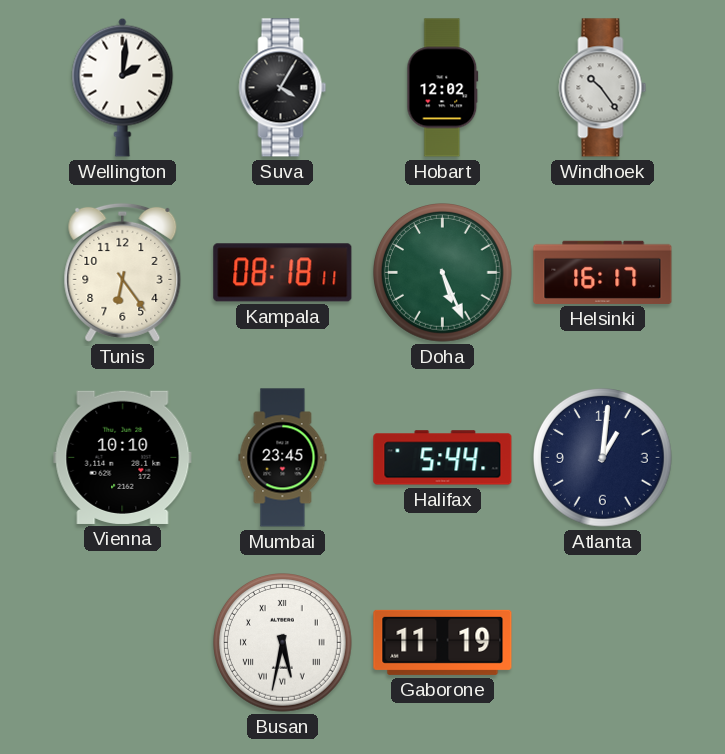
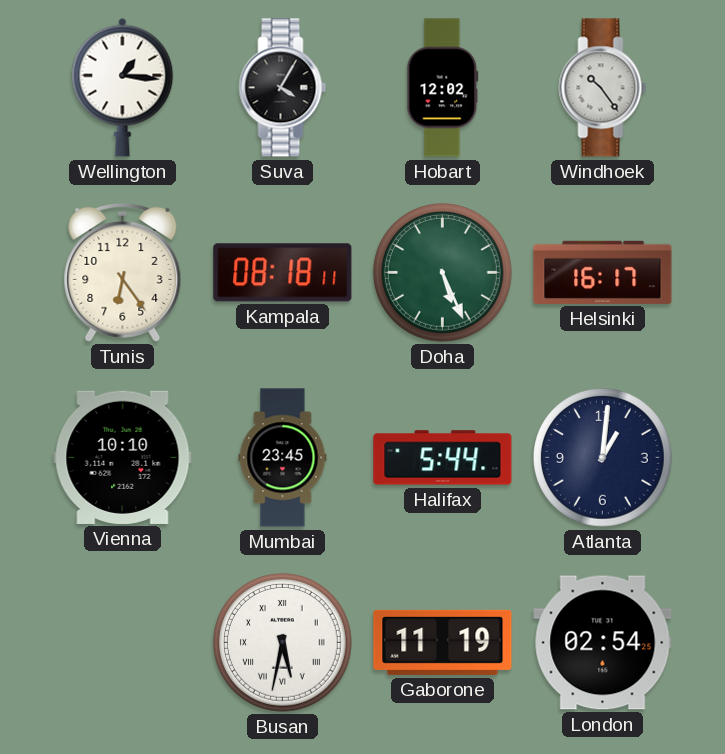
Wellington: 2:01 -> 1:16
London: none -> 02:54
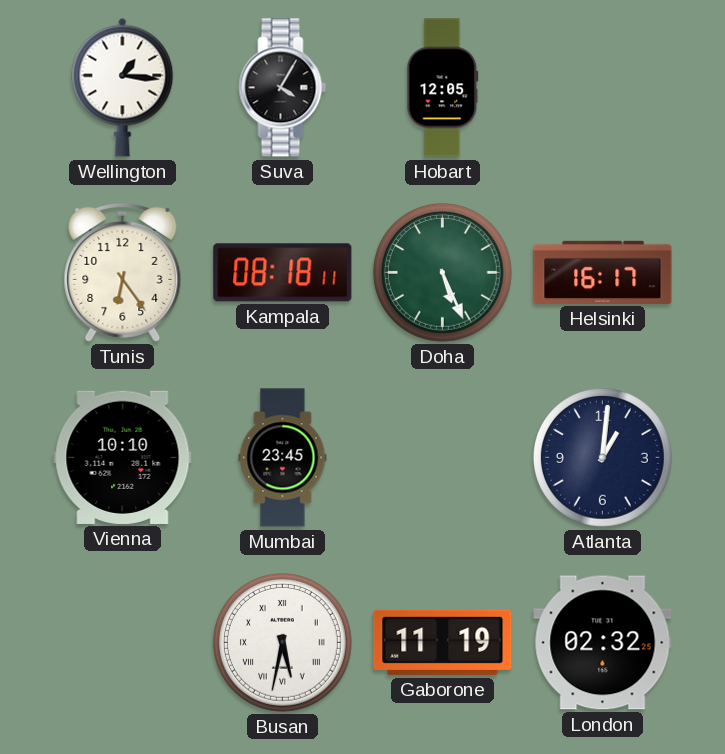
Hobart: 12:02 -> 12:05
Windhoek: 10:24 -> none
Halifax: 5:44 -> none
London: 02:54 -> 02:32
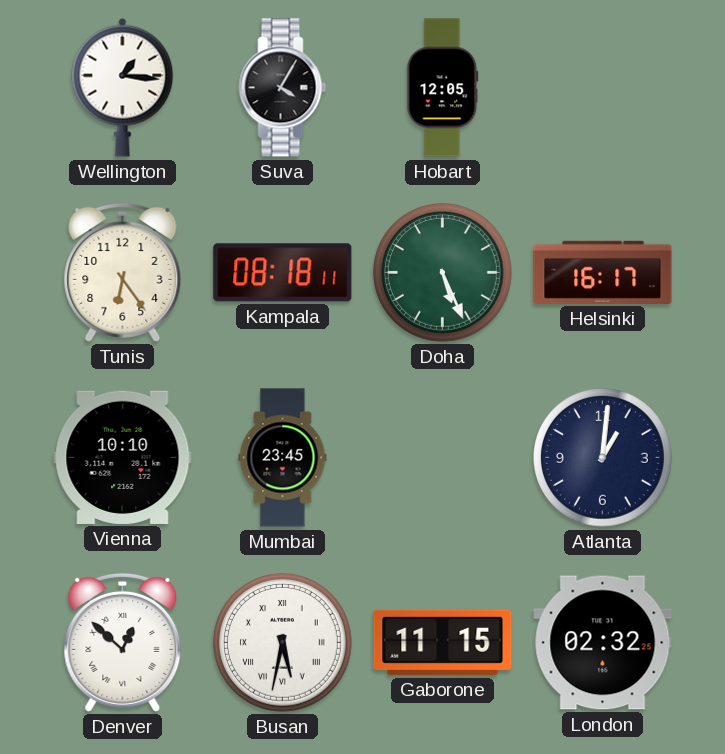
Denver: none -> 12:52
Gaborone: 11:19 -> 11:15
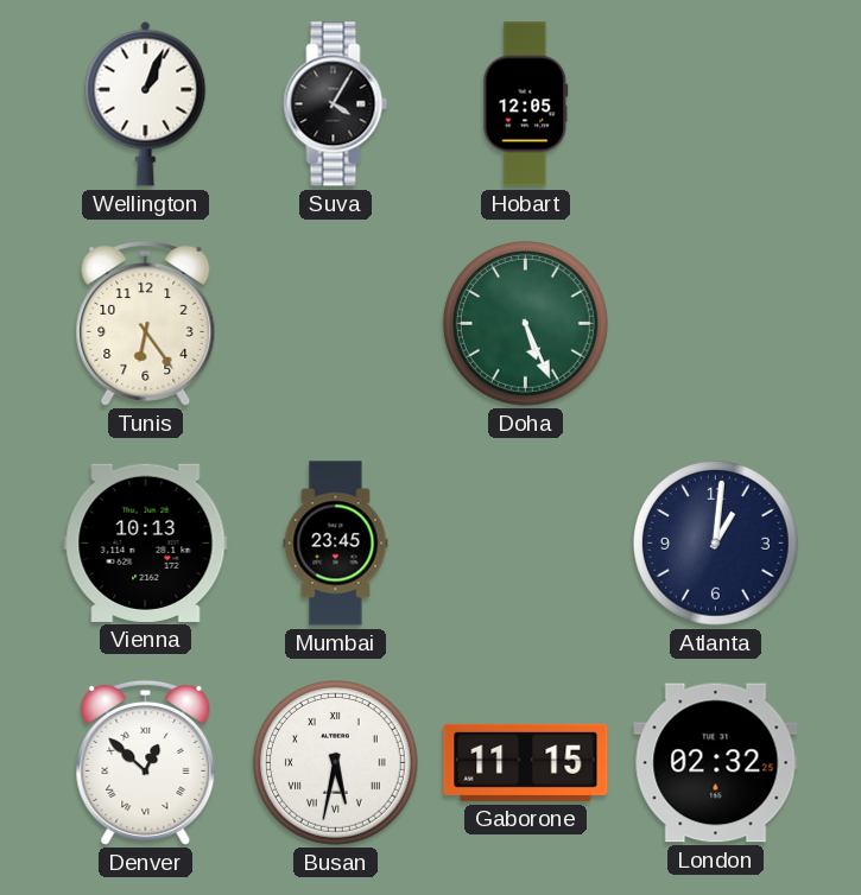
Wellington: 1:16 -> 1:04
Kampala: 08:18 -> none
Helsinki: 16:17 -> none
Vienna: 10:10 -> 10:13
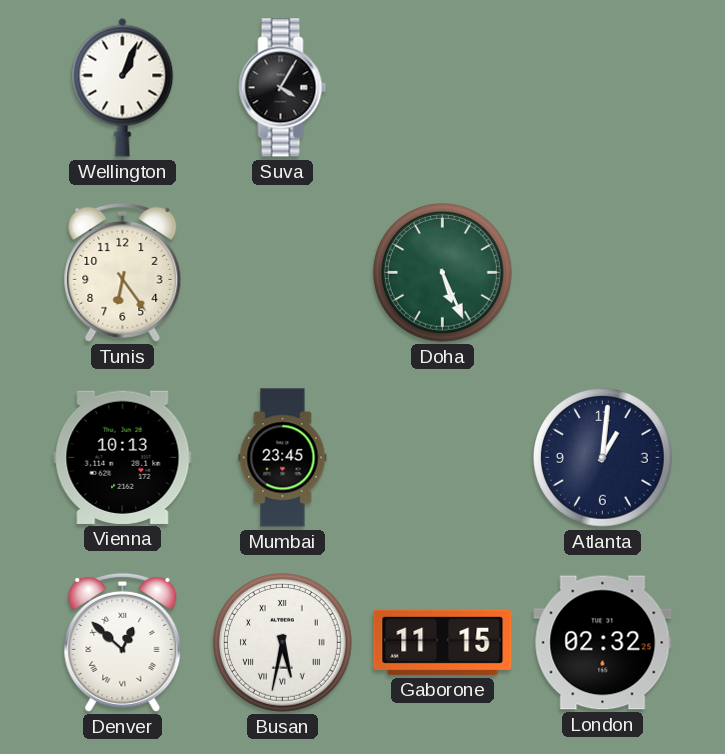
Hobart: 12:05 -> none
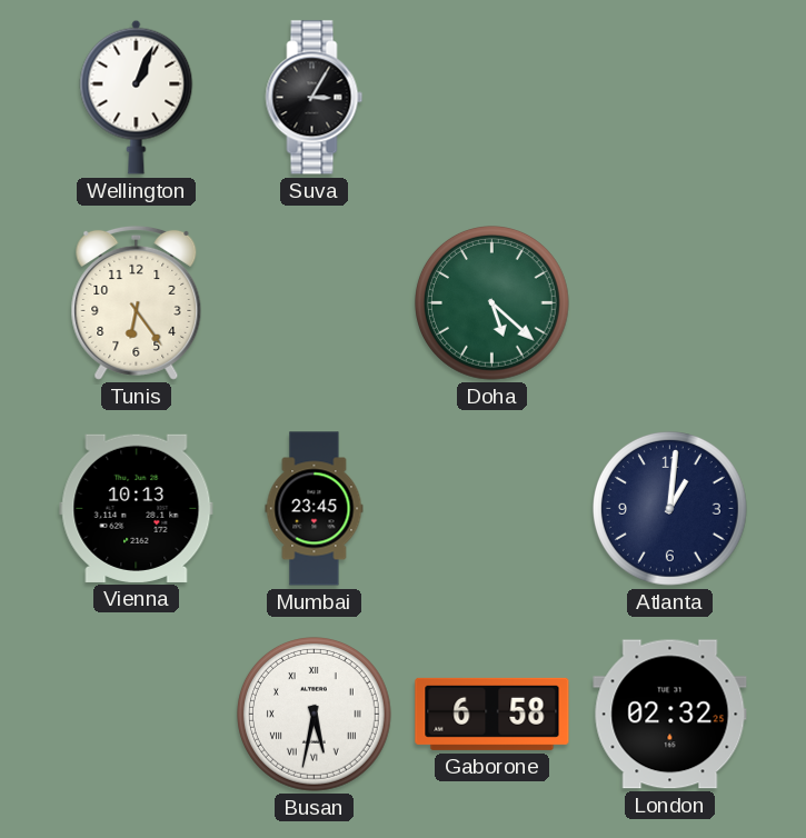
Suva: 4:05 -> 3:05
Doha: 5:26 -> 5:22
Denver: 12:52 -> none
Gaborone: 11:15 -> 6:58
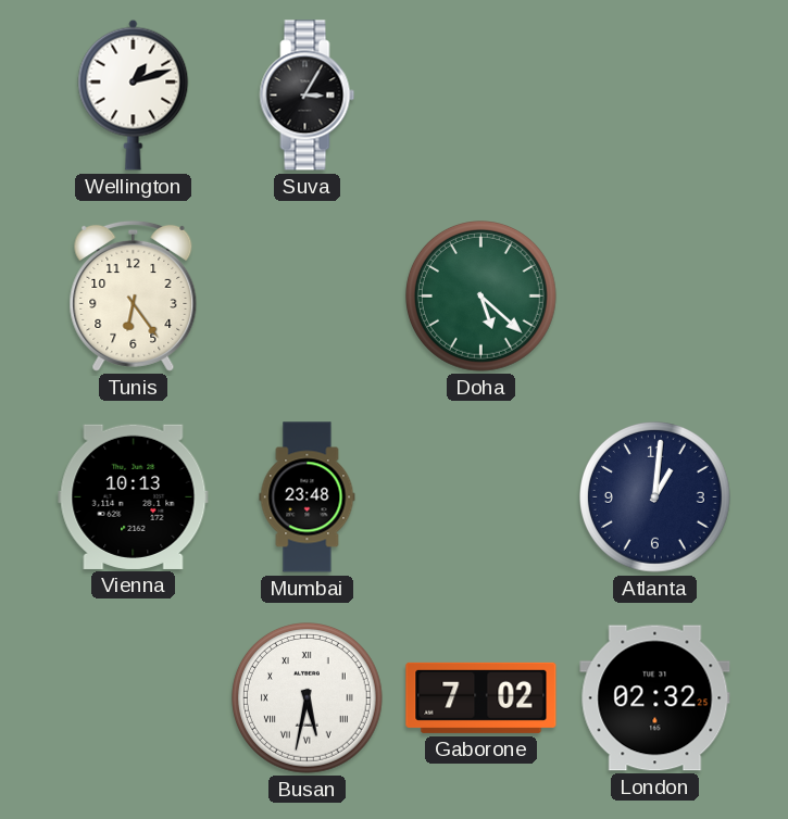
Wellington: 1:04 -> 1:12
Mumbai: 23:45 -> 23:48
Gaborone: 6:58 -> 7:02
